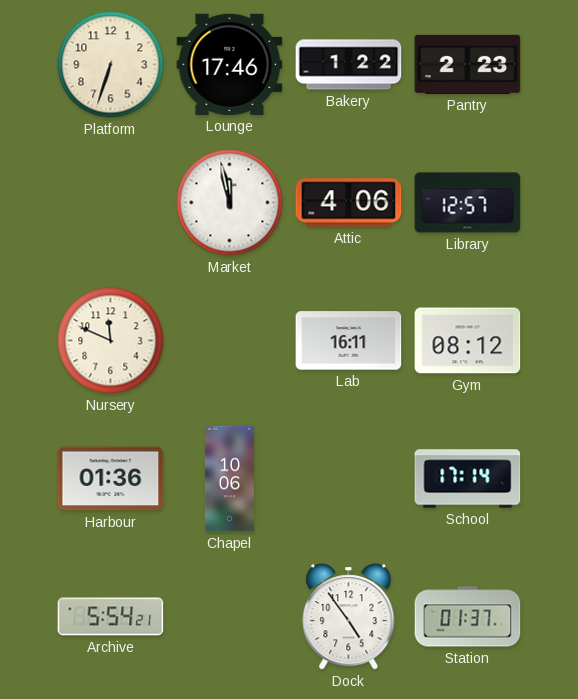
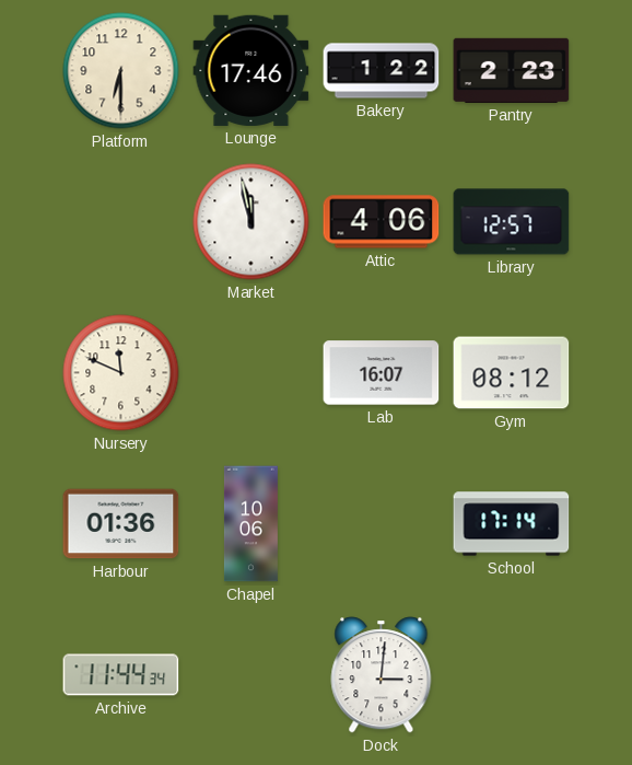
Platform: 6:33 -> 6:30
Lab: 16:11 -> 16:07
Archive: 5:54 -> 11:44
Dock: 4:54 -> 3:01
Station: 01:37 -> none
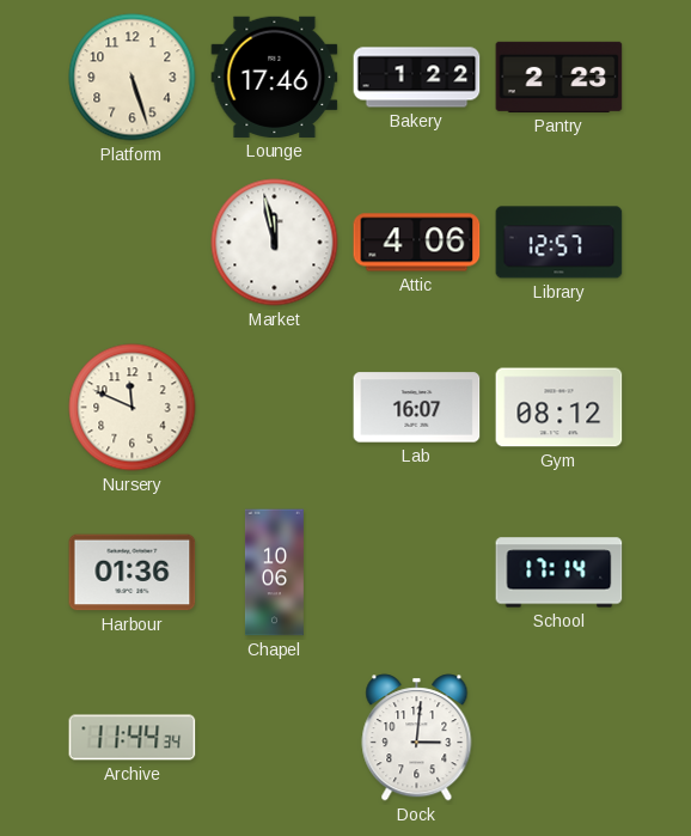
Platform: 6:30 -> 5:27
